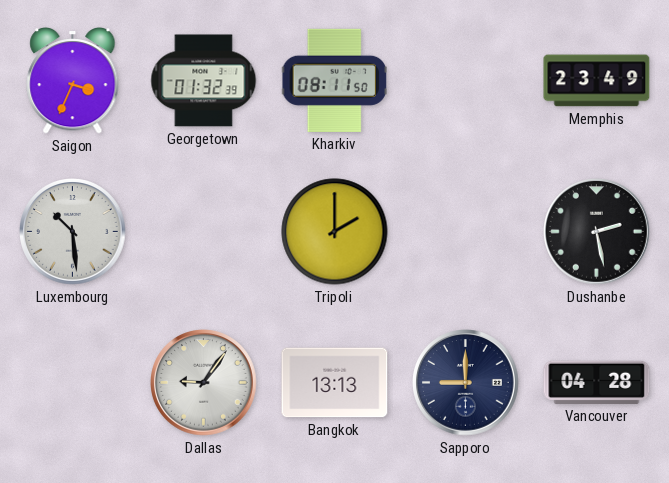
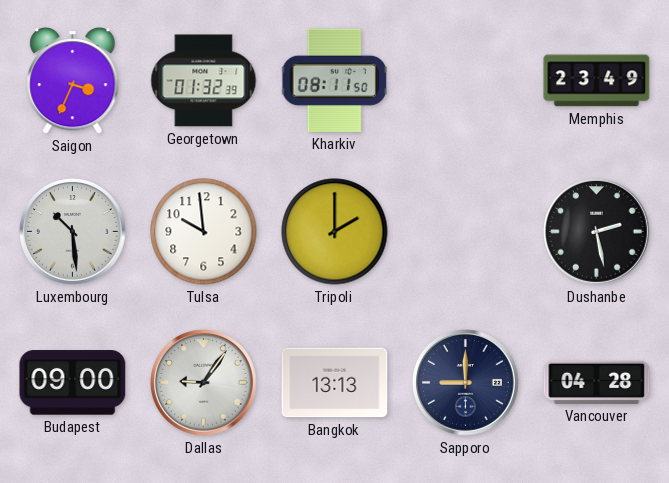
Tulsa: none -> 9:59
Budapest: none -> 09:00
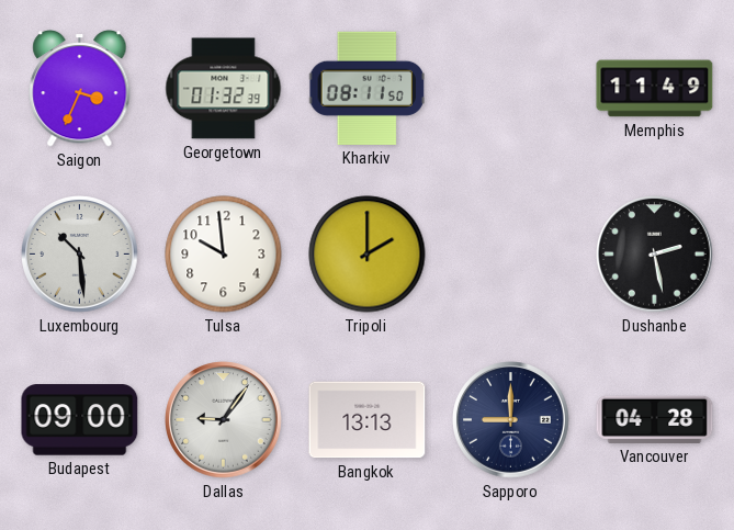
Memphis: 23:49 -> 11:49
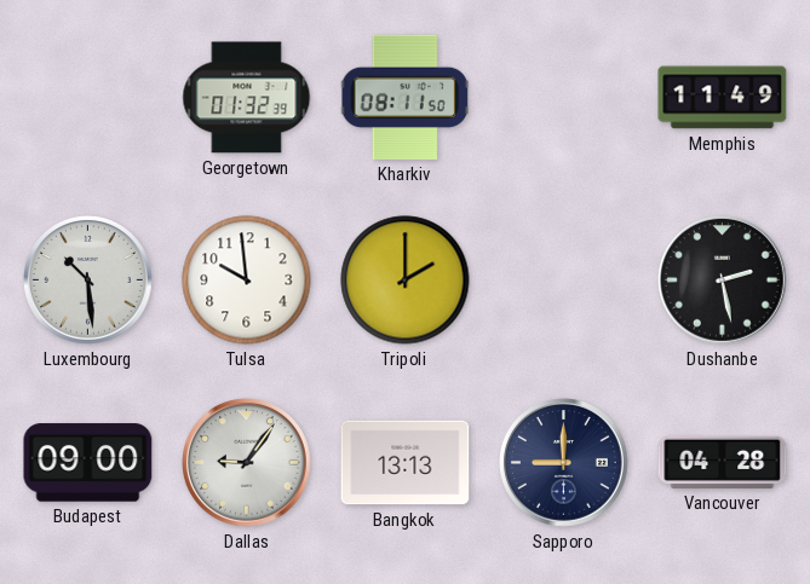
Saigon: 3:34 -> none
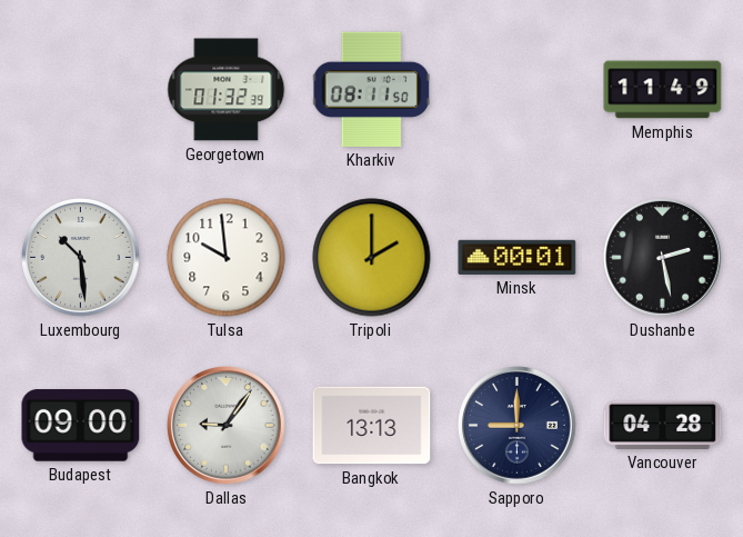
Minsk: none -> 00:01
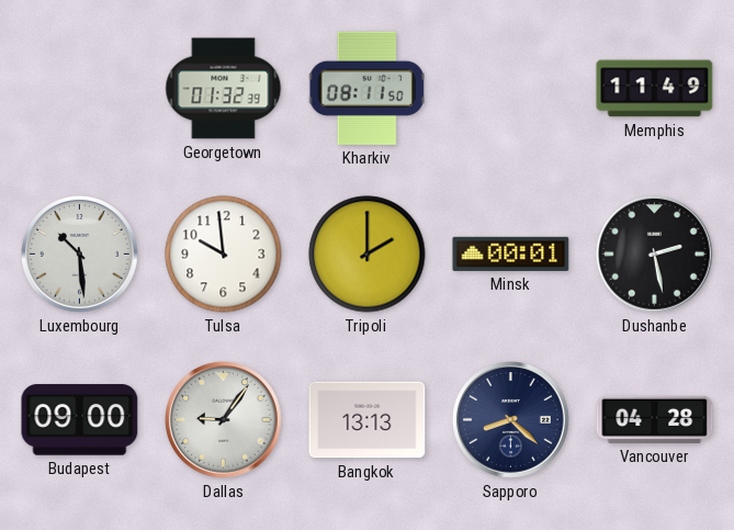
Sapporo: 9:00 -> 8:22
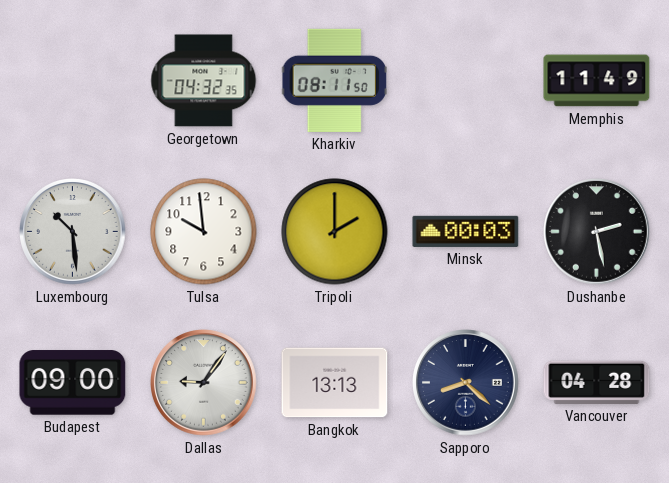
Georgetown: 01:32 -> 04:32
Minsk: 00:01 -> 00:03
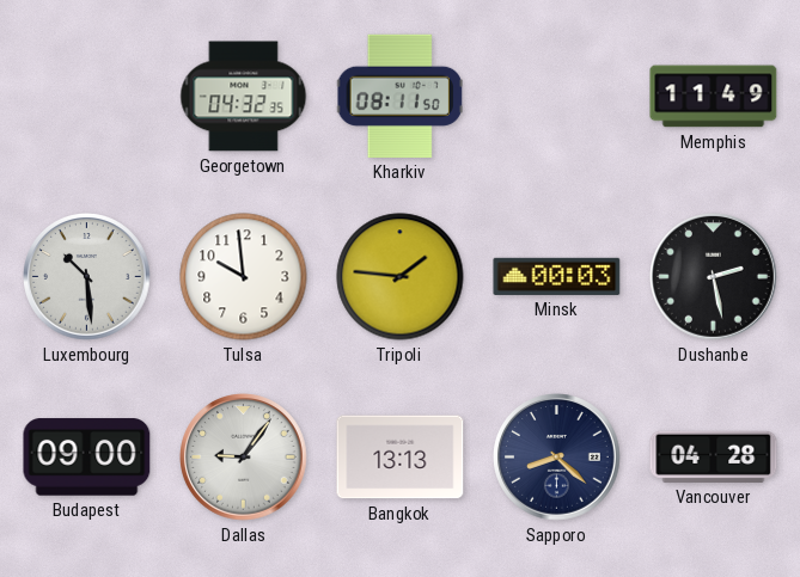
Tripoli: 2:00 -> 1:46
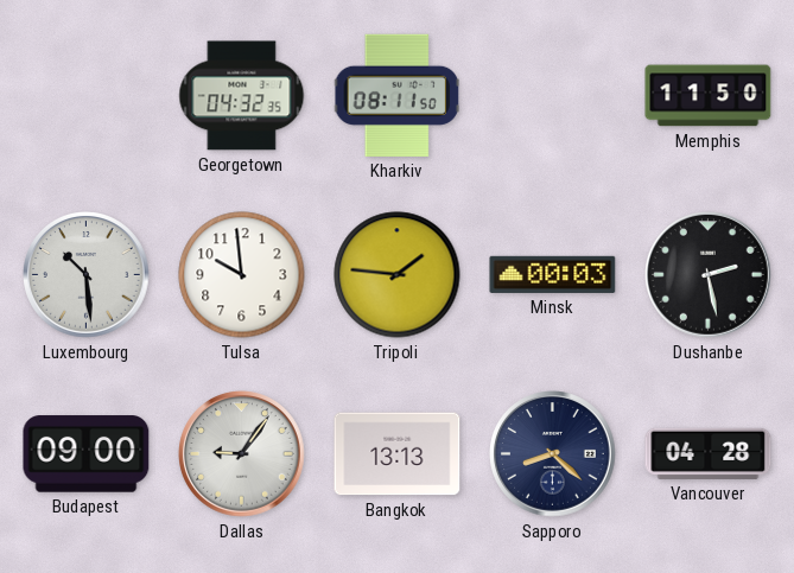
Memphis: 11:49 -> 11:50
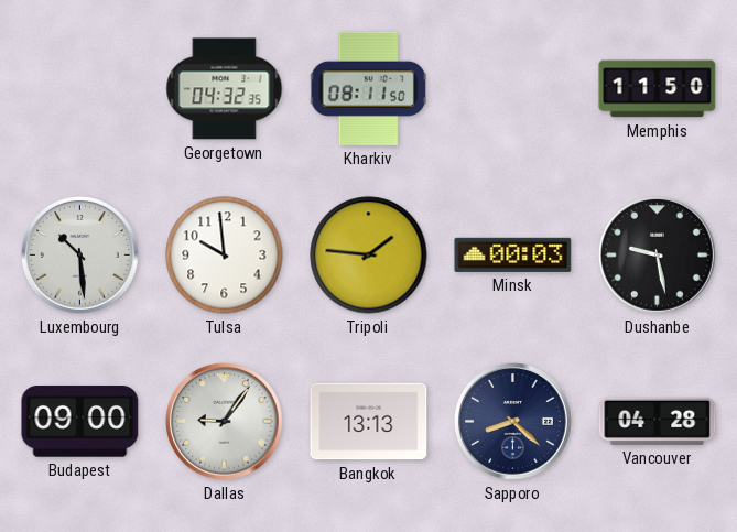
Dushanbe: 2:28 -> 9:28
